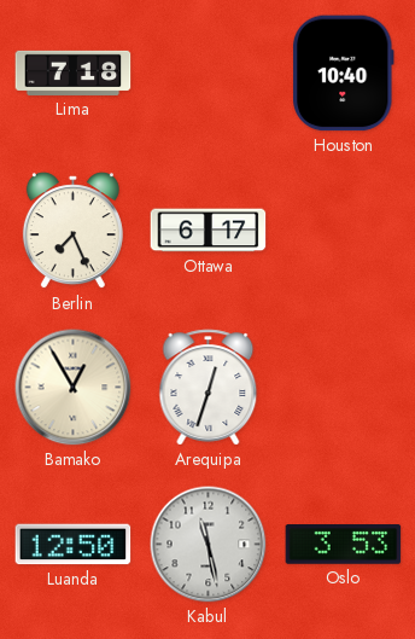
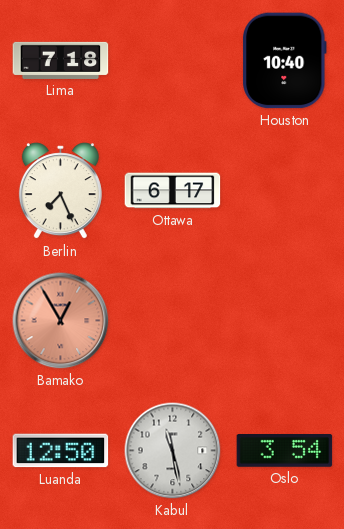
Bamako dial: cream -> salmon
Arequipa: 12:33 -> none
Oslo: 3:53 -> 3:54
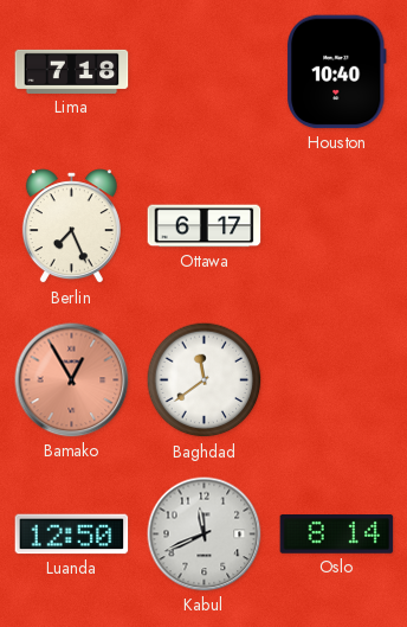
Baghdad: none -> 11:39
Kabul: 11:28 -> 11:41
Oslo: 3:54 -> 8:14
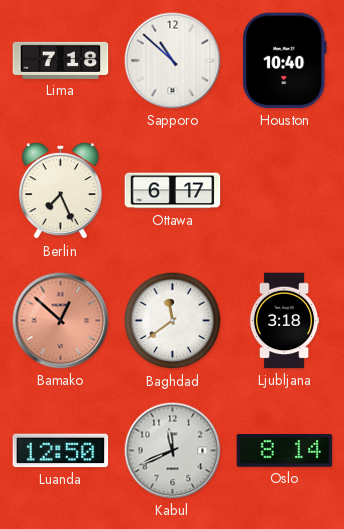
Sapporo: none -> 10:52
Bamako: 12:55 -> 12:52
Ljubljana: none -> 3:18
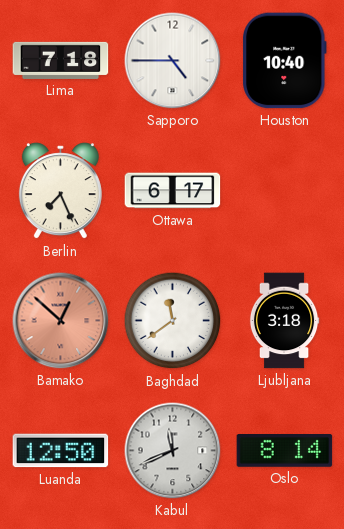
Sapporo: 10:52 -> 4:45
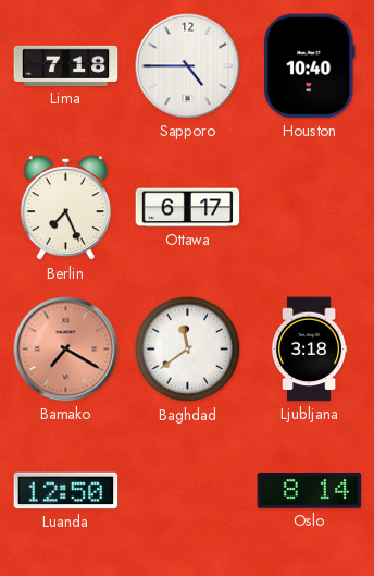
Bamako: 12:52 -> 7:20
Kabul: 11:41 -> none
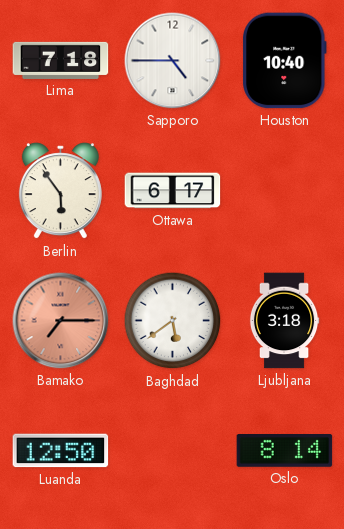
Berlin: 7:26 -> 5:54
Bamako: 7:20 -> 7:15
Baghdad: 11:39 -> 5:39
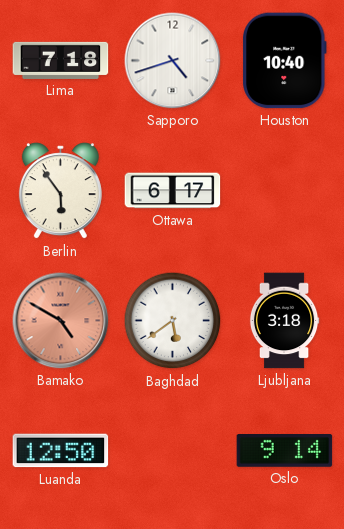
Sapporo: 4:45 -> 4:42
Bamako: 7:15 -> 4:50
Oslo: 8:14 -> 9:14
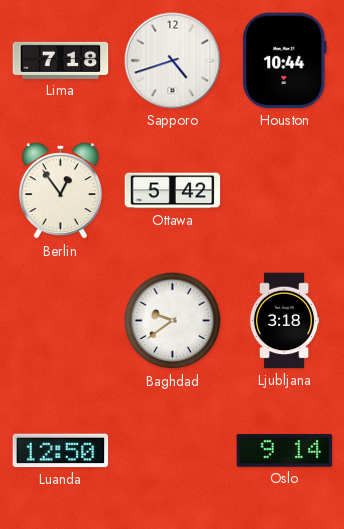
Houston: 10:40 -> 10:44
Berlin: 5:54 -> 12:54
Ottawa: 6:17 -> 5:42
Bamako: 4:50 -> none
Baghdad: 5:39 -> 9:39
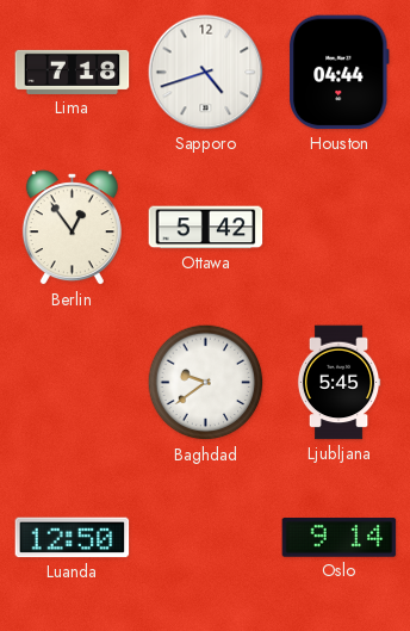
Houston: 10:44 -> 04:44
Ljubljana: 3:18 -> 5:45
